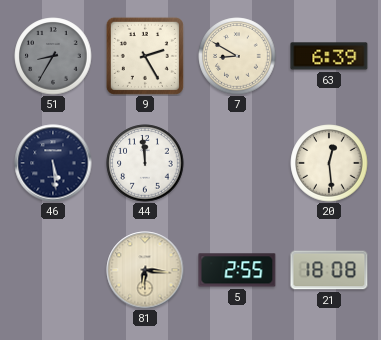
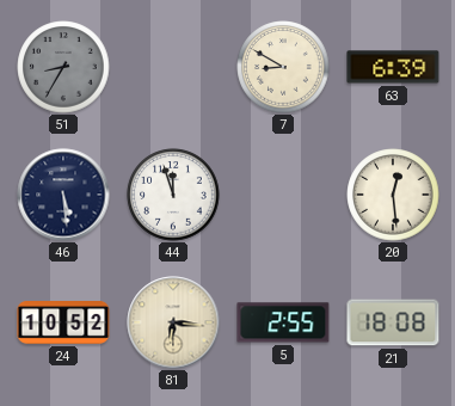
9: 2:25 -> none
44: 11:59 -> 11:57
24: none -> 10:52
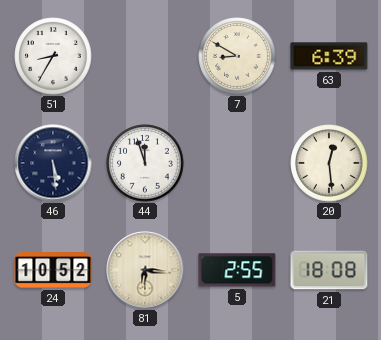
51 dial: grey -> white
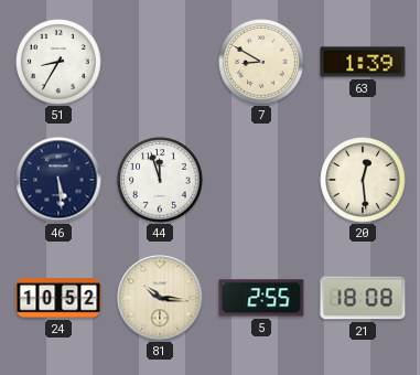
63: 6:39 -> 1:39
81: 6:16 -> 10:16
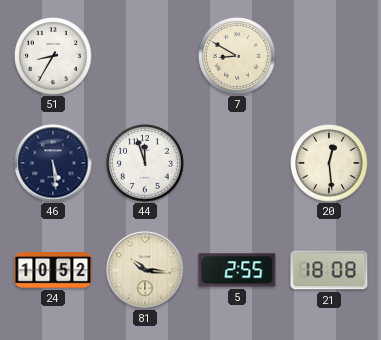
63: 1:39 -> none
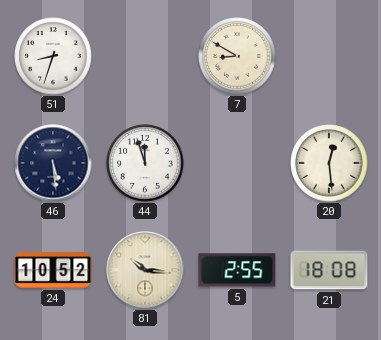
51: 8:35 -> 8:33
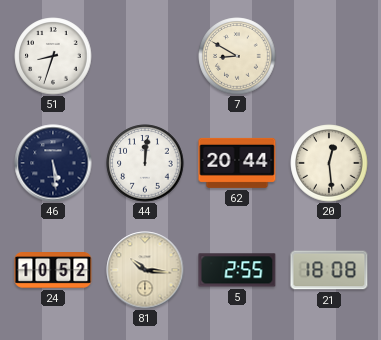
44: 11:57 -> 12:01
62: none -> 20:44
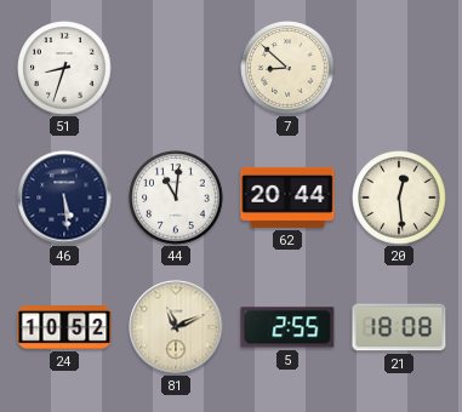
7: 8:50 -> 8:52
44: 12:01 -> 11:01
81: 10:16 -> 11:11
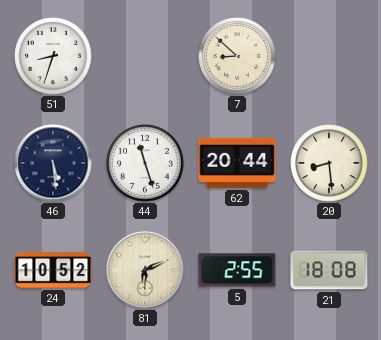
44: 11:01 -> 11:27
20: 12:29 -> 8:29
81: 11:11 -> 6:11
